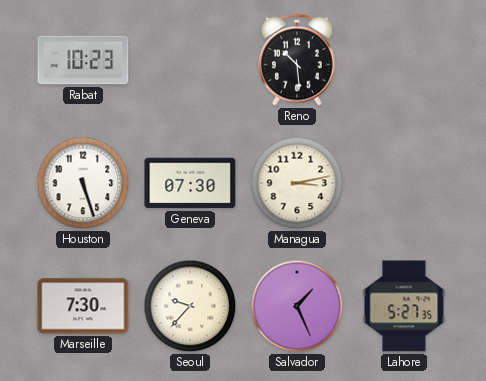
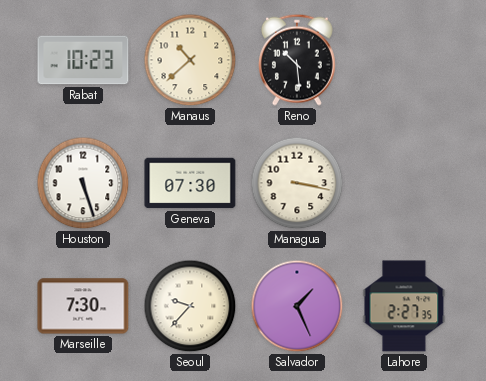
Manaus: none -> 10:38
Managua: 3:13 -> 3:17
Lahore: 5:27 -> 2:27
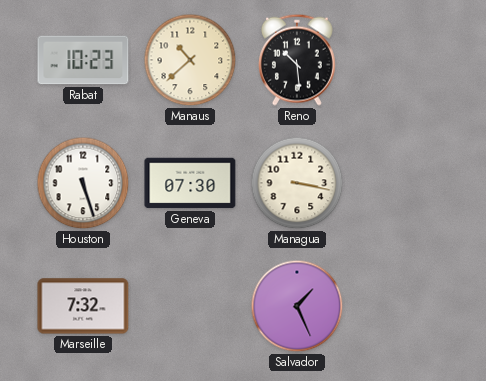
Marseille: 7:30 -> 7:32
Seoul: 9:37 -> none
Lahore: 2:27 -> none
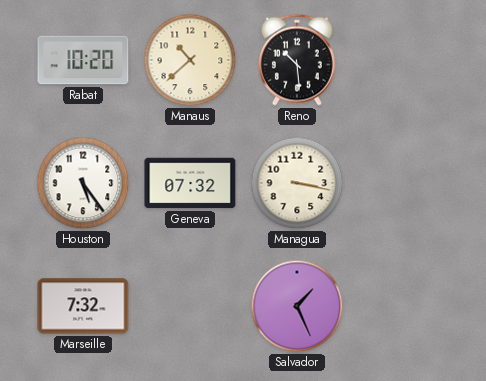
Rabat: 10:23 -> 10:20
Houston: 5:27 -> 5:24
Geneva: 07:30 -> 07:32
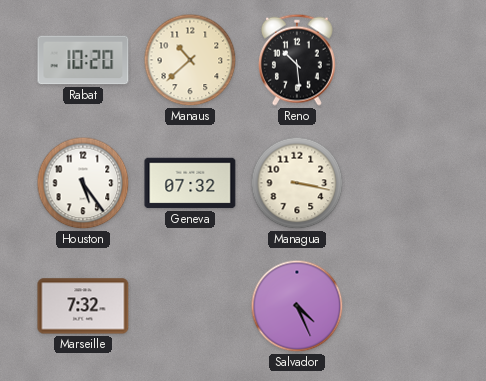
Salvador: 1:26 -> 4:26
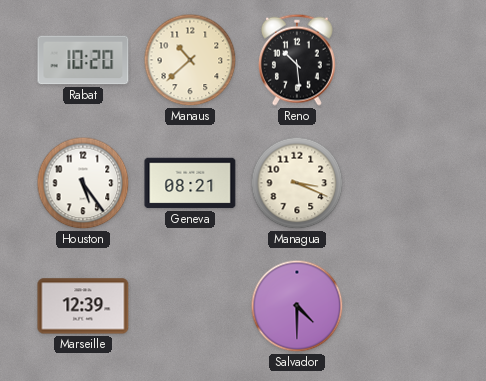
Geneva: 07:32 -> 08:21
Managua: 3:17 -> 3:19
Marseille: 7:32 -> 12:39
Salvador: 4:26 -> 4:30
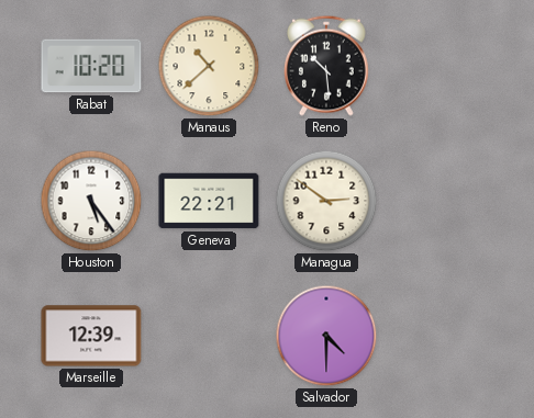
Geneva: 08:21 -> 22:21
Managua: 3:19 -> 2:51
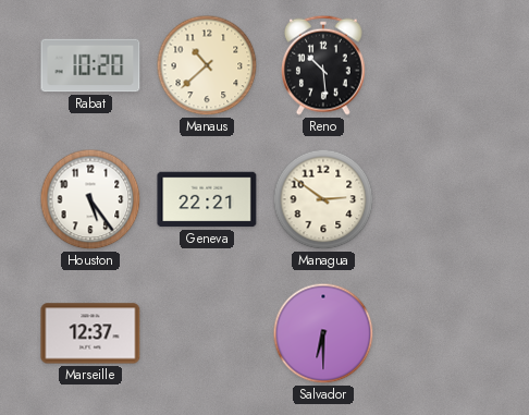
Marseille: 12:39 -> 12:37
Salvador: 4:30 -> 6:30
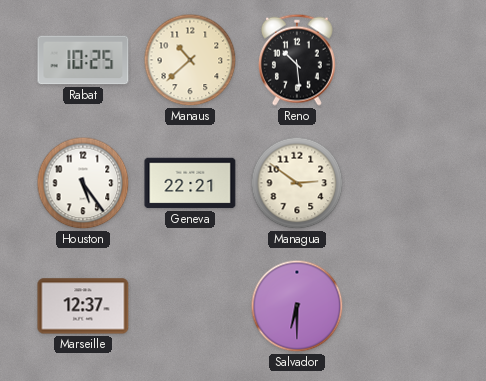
Rabat: 10:20 -> 10:25
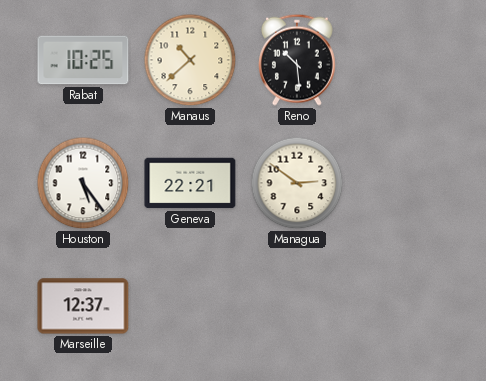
Salvador: 6:30 -> none
